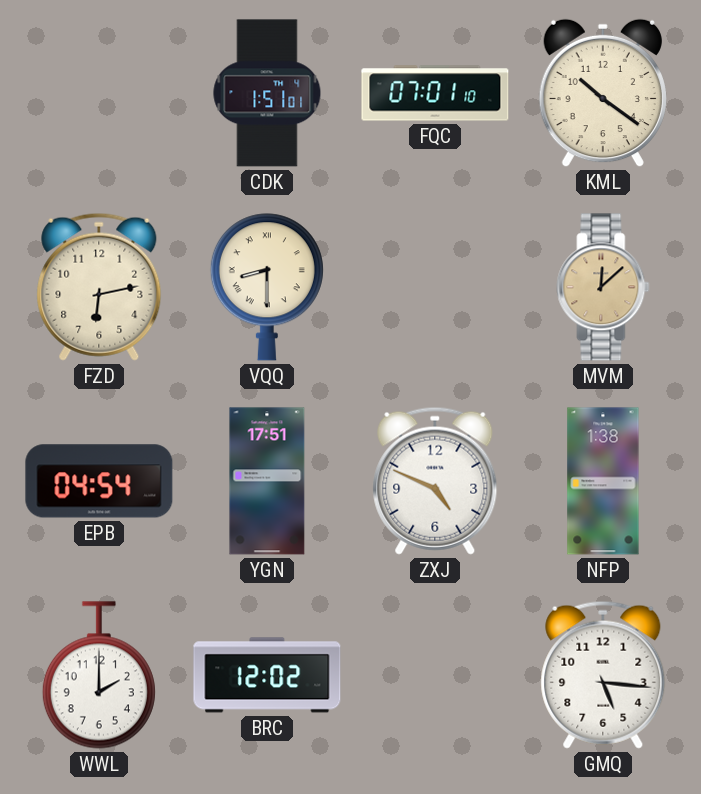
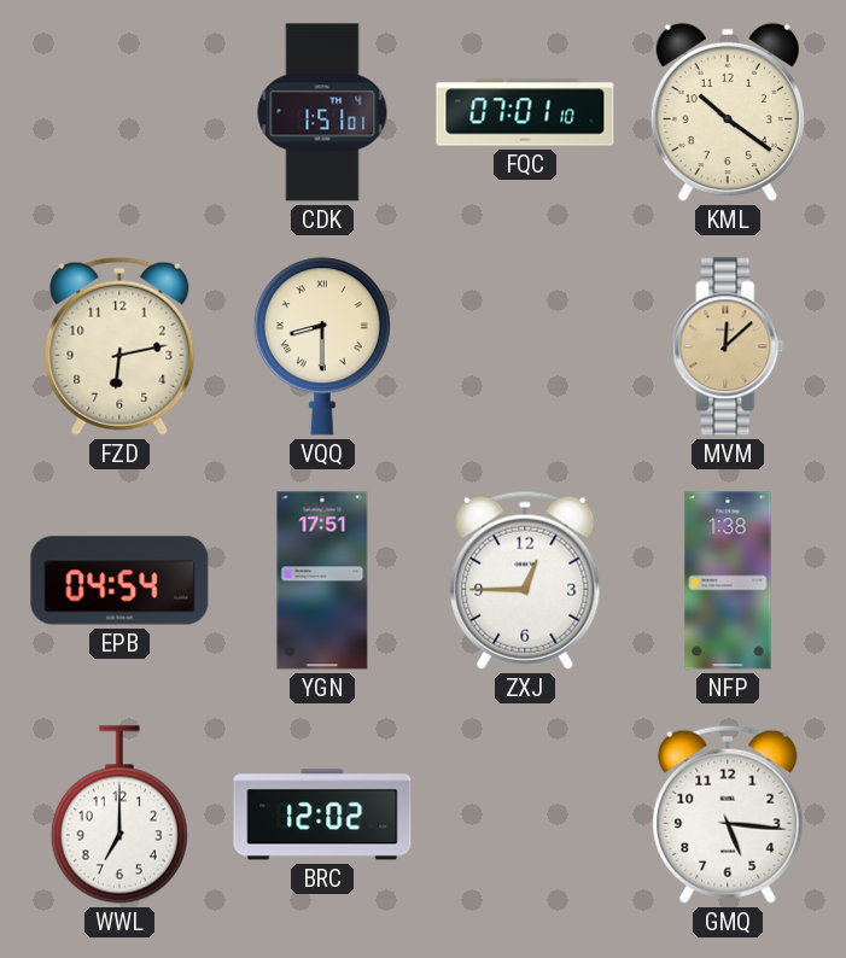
ZXJ: 4:49 -> 12:45
WWL: 2:00 -> 7:00
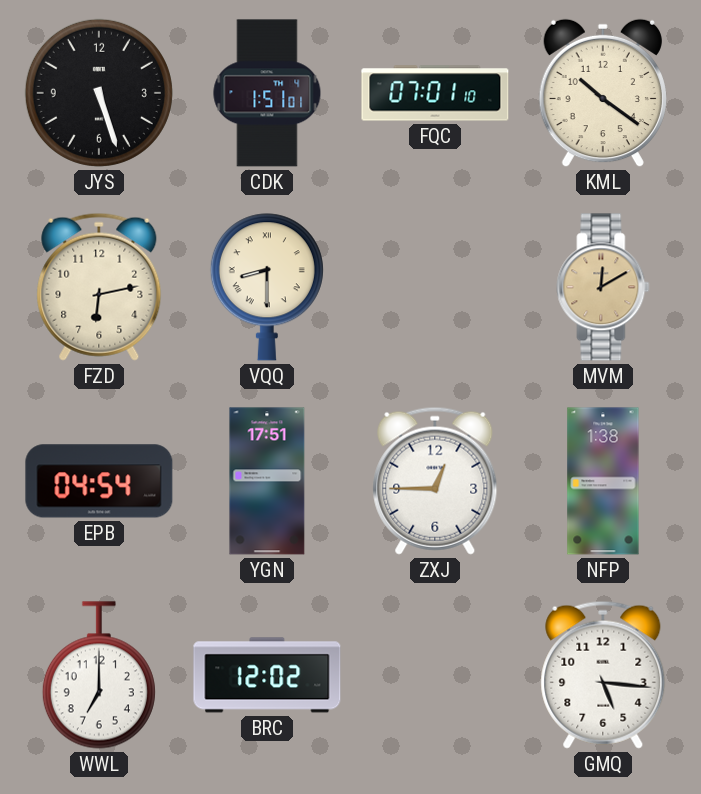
JYS: none -> 5:27
MVM: 12:08 -> 12:10
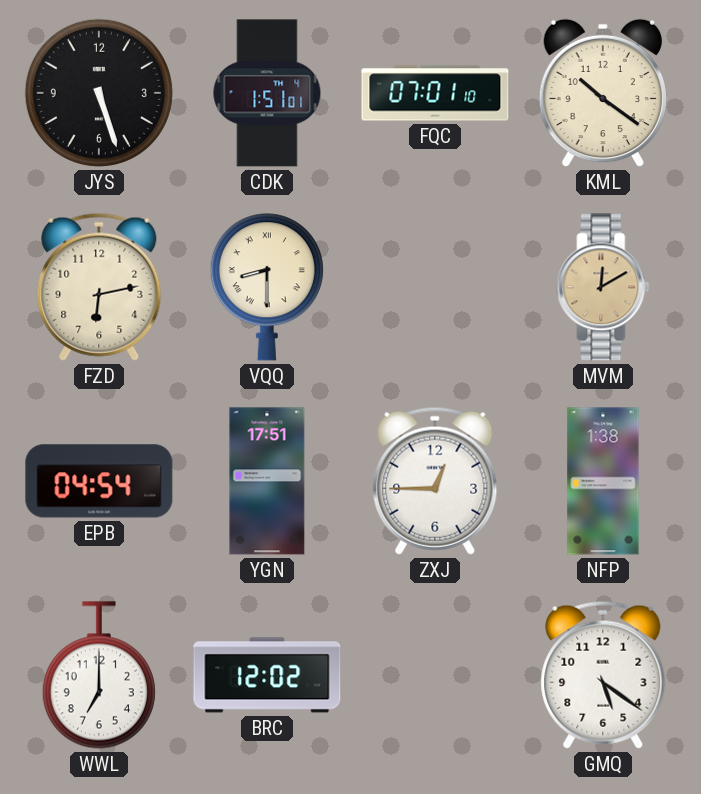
GMQ: 5:16 -> 5:21
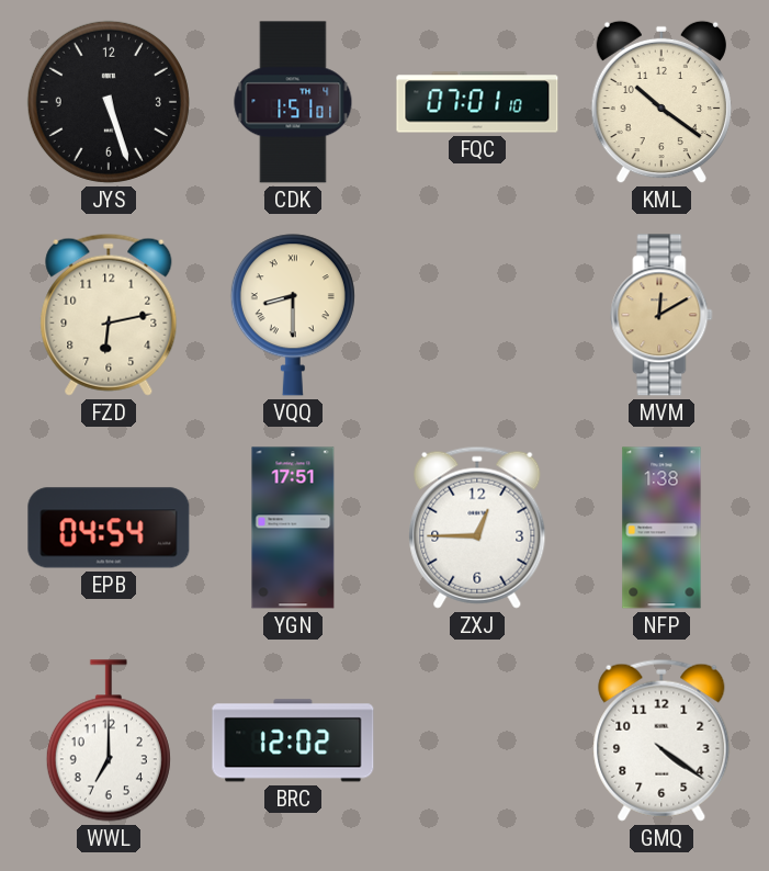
GMQ: 5:21 -> 4:21
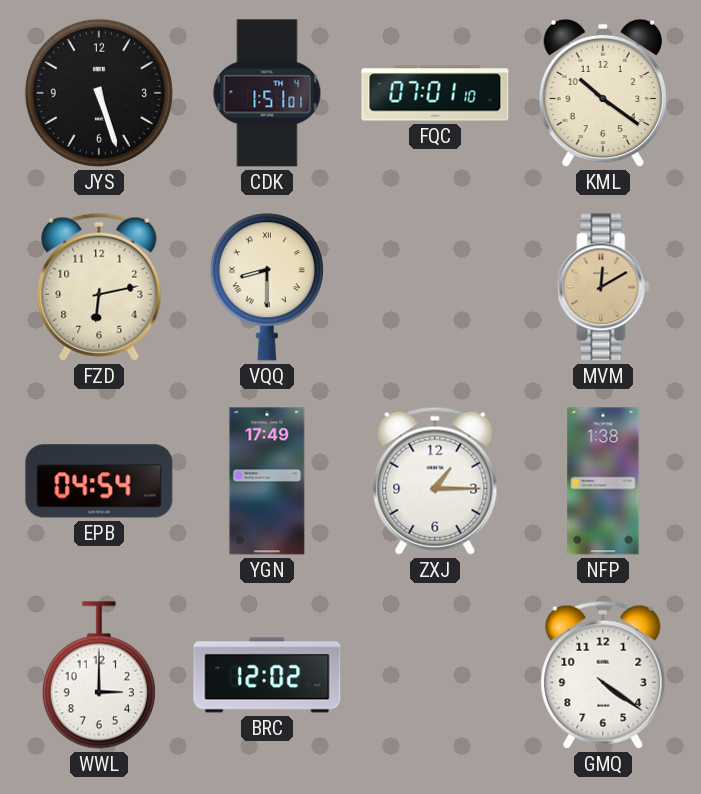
YGN: 17:51 -> 17:49
ZXJ: 12:45 -> 1:15
WWL: 7:00 -> 3:00
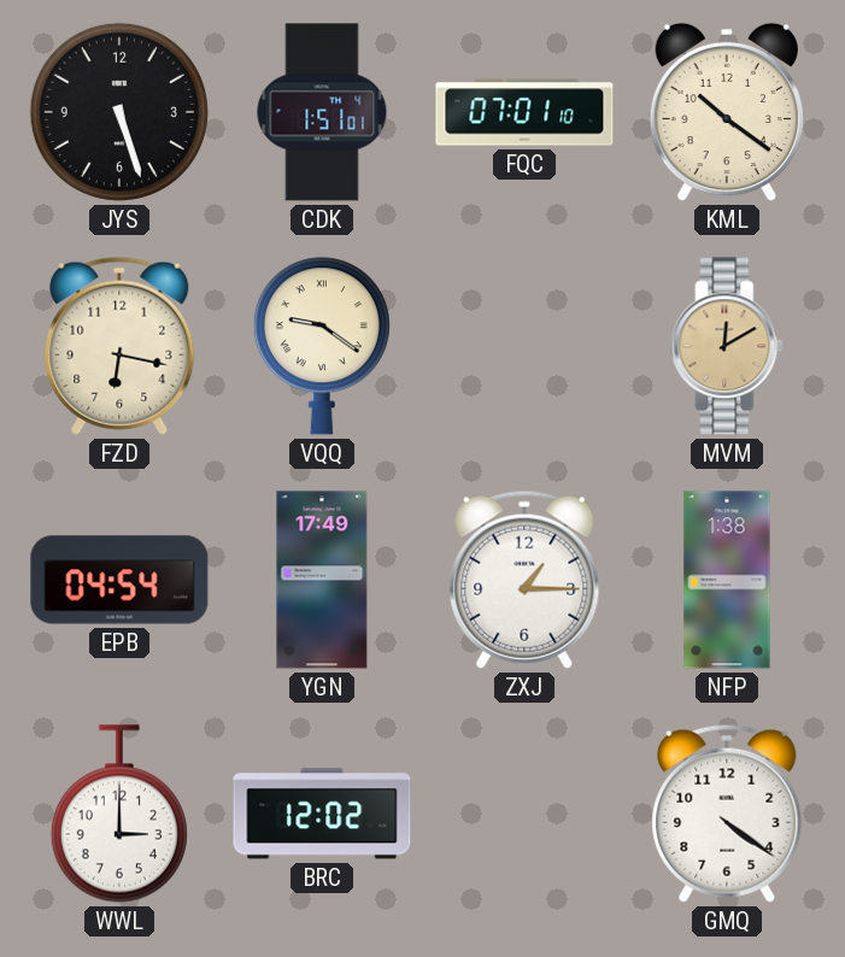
FZD: 6:13 -> 6:17
VQQ: 8:30 -> 9:21
